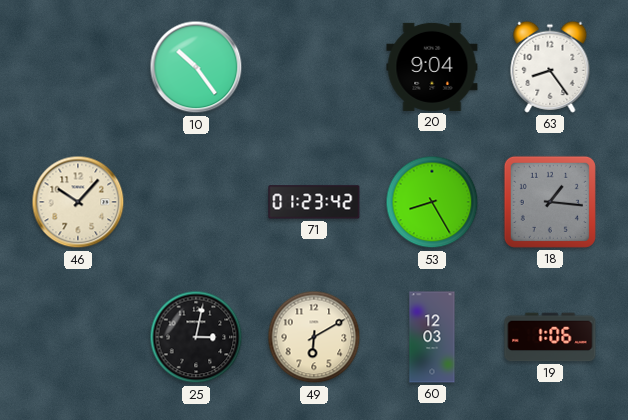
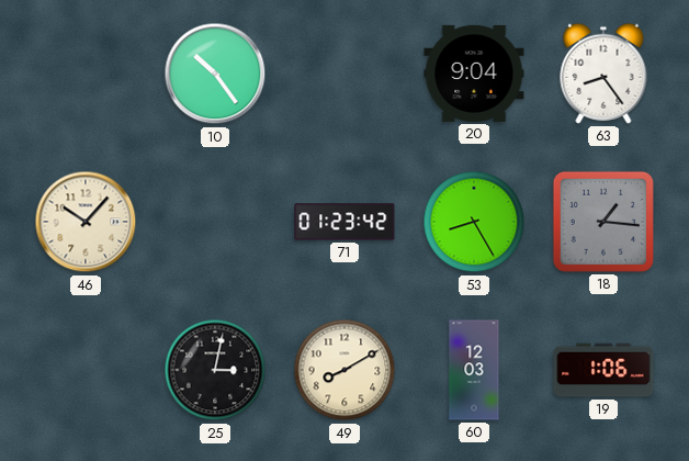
49: 6:10 -> 8:10
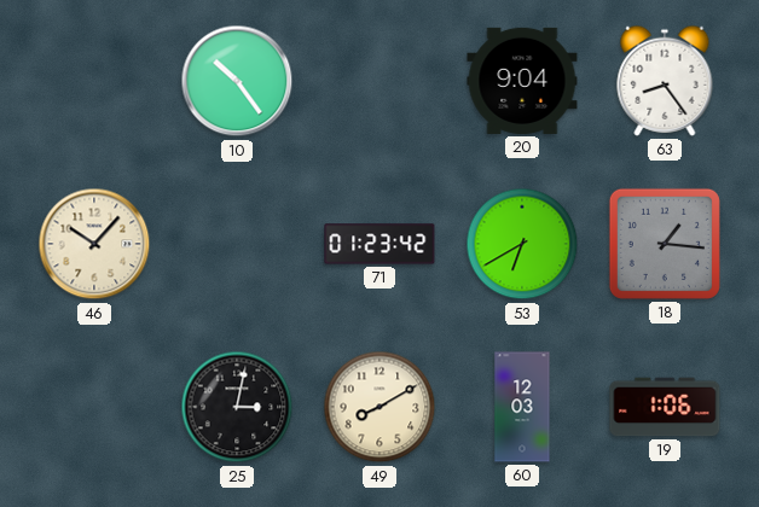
53: 8:25 -> 6:40
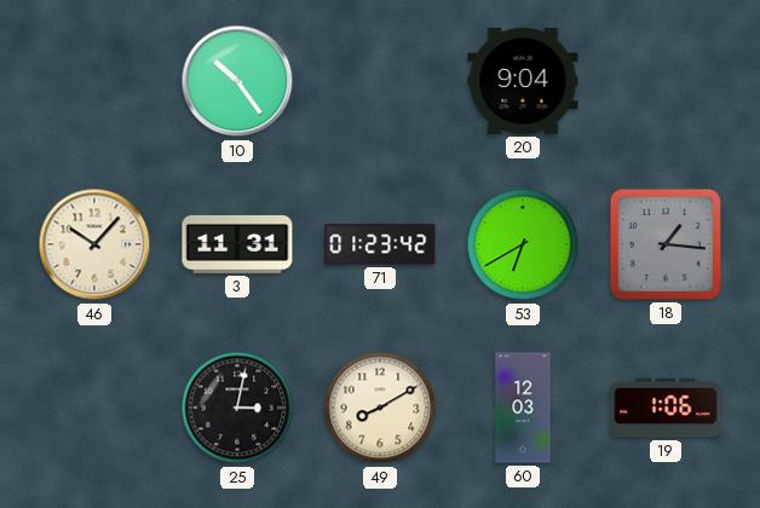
63: 8:24 -> none
3: none -> 11:31
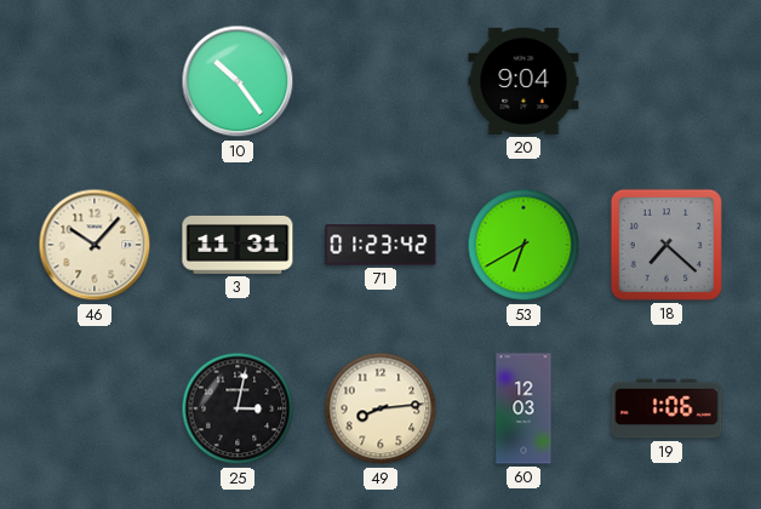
18: 1:16 -> 7:22
49: 8:10 -> 8:14
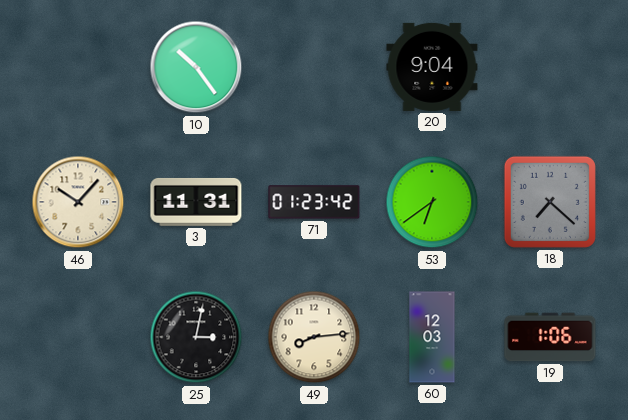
53: 6:40 -> 6:39
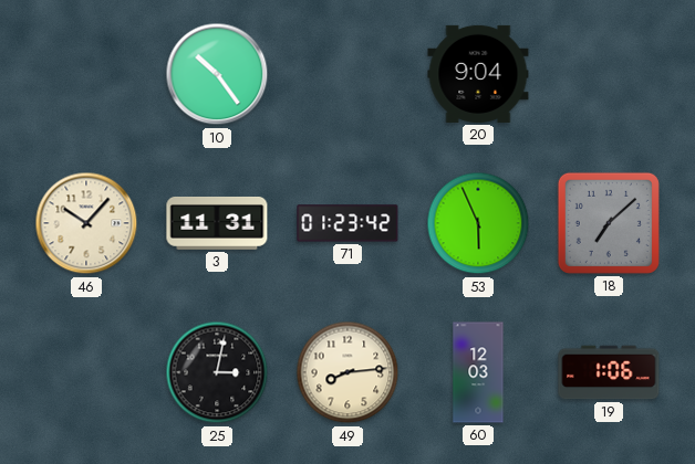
53: 6:39 -> 5:56
18: 7:22 -> 7:08
